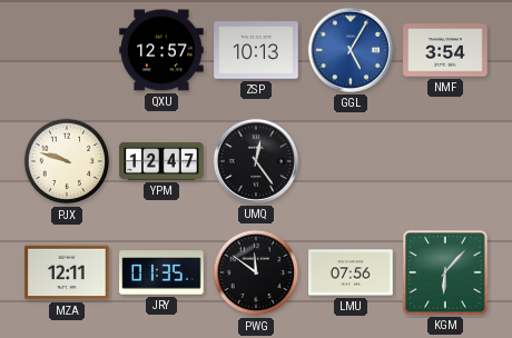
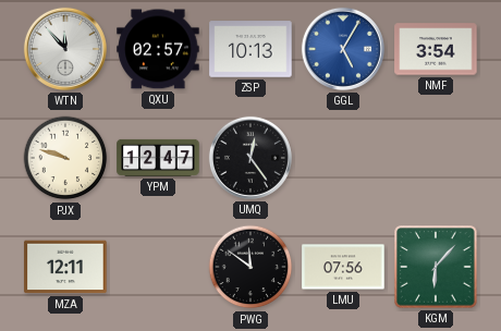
WTN: none -> 11:53
QXU: 12:57 -> 02:57
JRY: 01:35 -> none
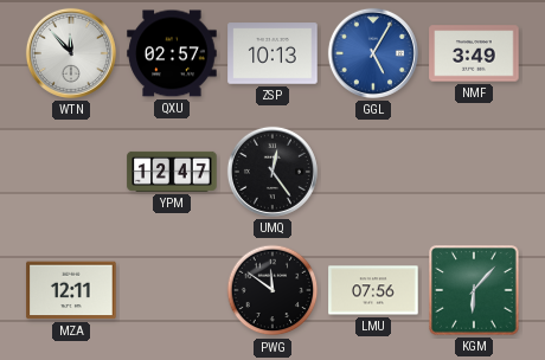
NMF: 3:54 -> 3:49
PJX: 9:48 -> none
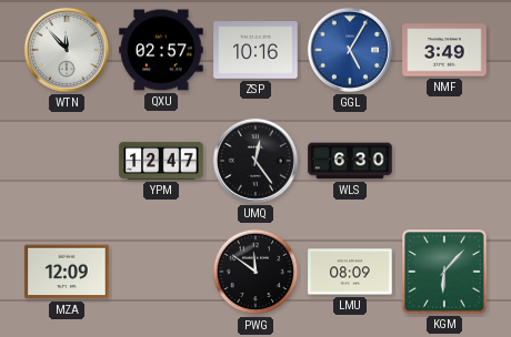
ZSP: 10:13 -> 10:16
WLS: none -> 6:30
MZA: 12:11 -> 12:09
LMU: 07:56 -> 08:09
